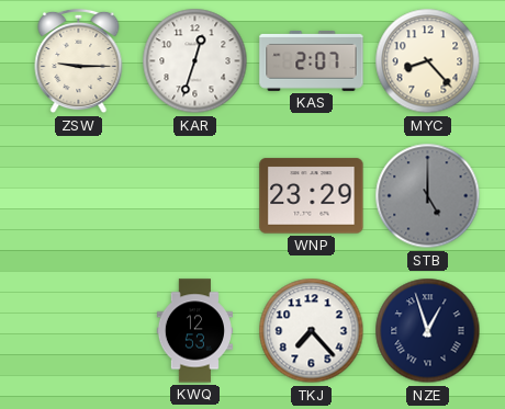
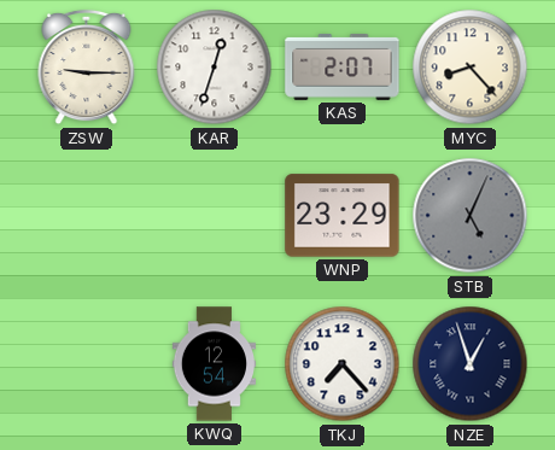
STB: 5:00 -> 5:04
KWQ: 12:53 -> 12:54
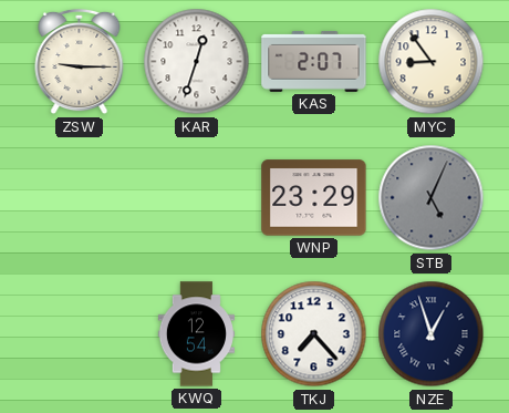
MYC: 8:23 -> 8:54
